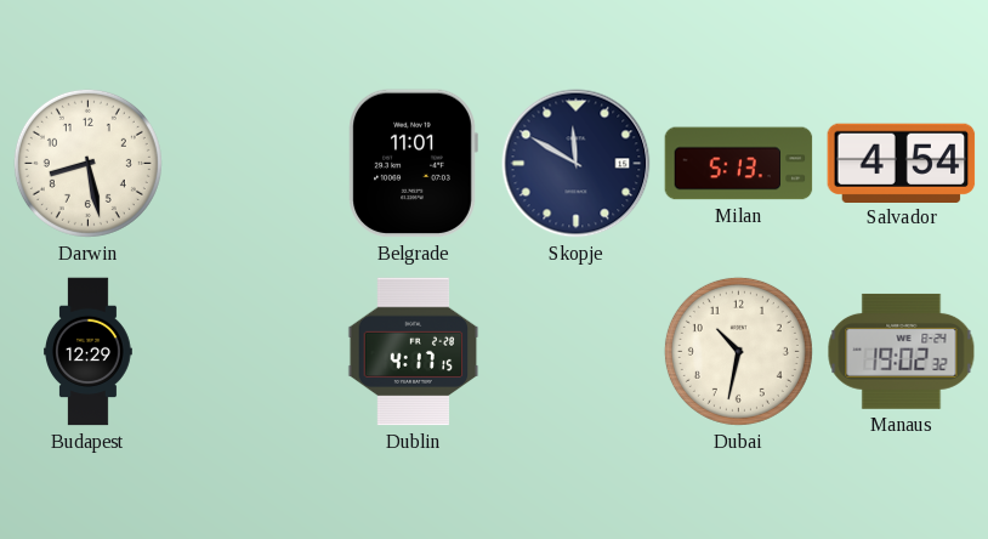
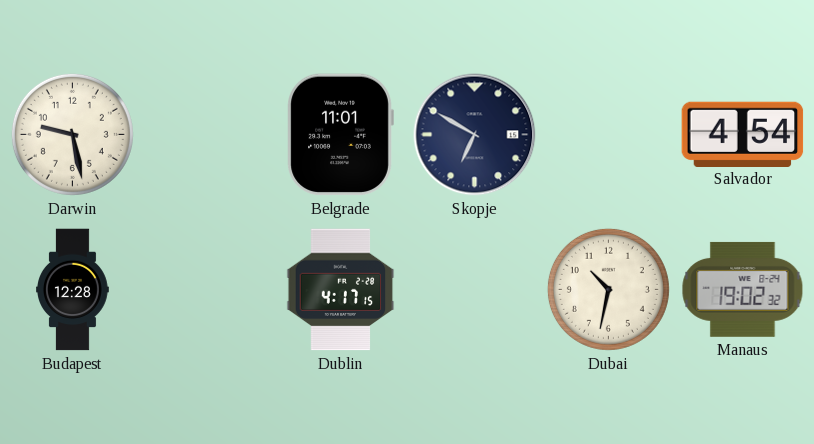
Darwin: 8:28 -> 9:28
Skopje: 11:50 -> 6:50
Milan: 5:13 -> none
Budapest: 12:29 -> 12:28
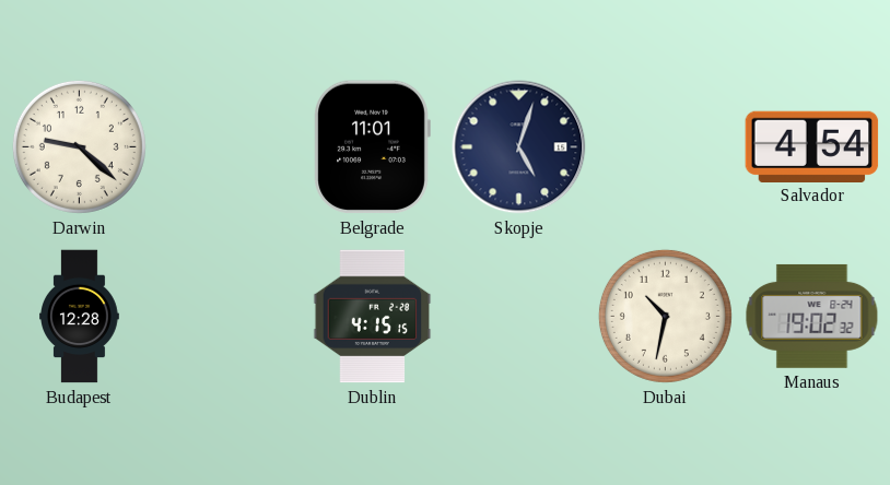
Darwin: 9:28 -> 9:22
Skopje: 6:50 -> 5:03
Dublin: 4:17 -> 4:15
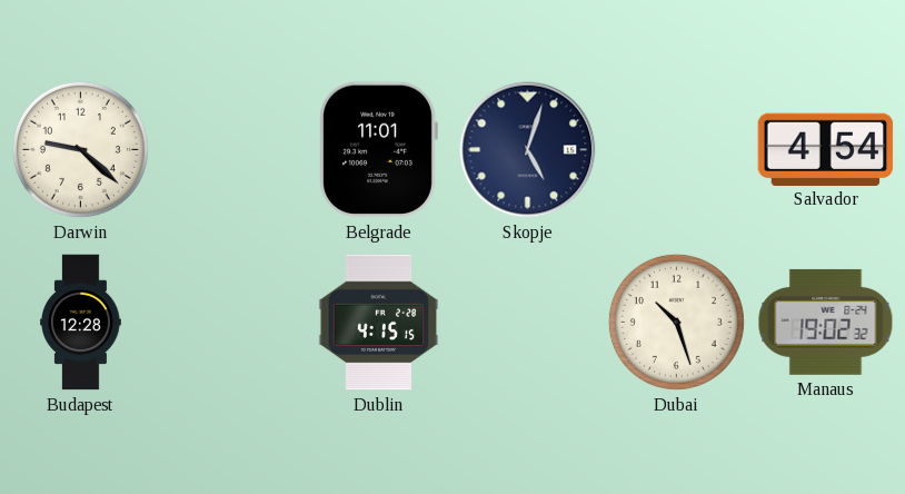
Dubai: 10:32 -> 10:27
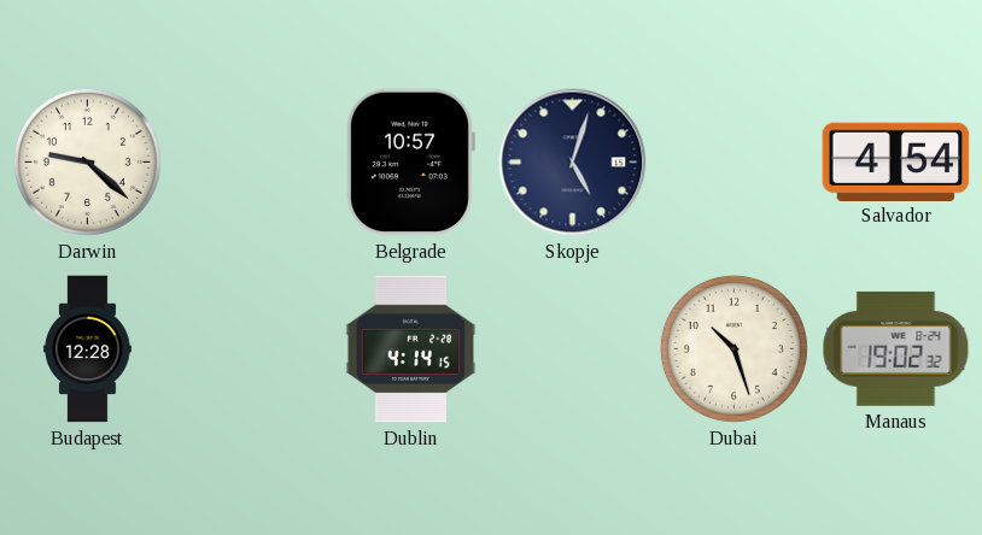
Belgrade: 11:01 -> 10:57
Dublin: 4:15 -> 4:14
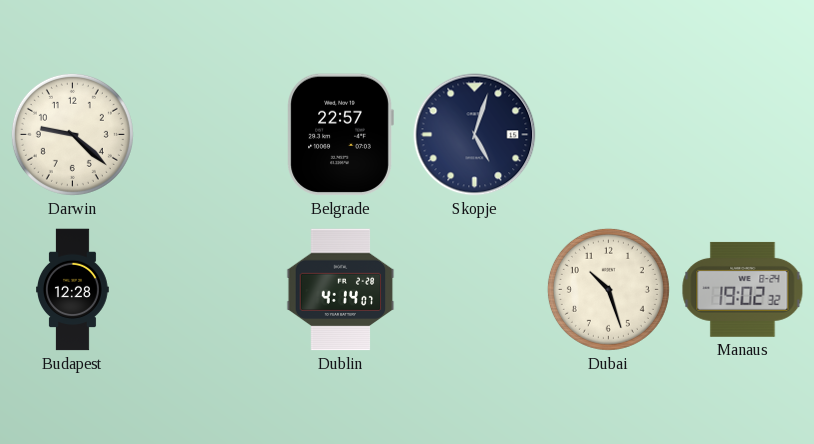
Belgrade: 10:57 -> 22:57
Salvador: 4:54 -> none
Dublin: 4:14:15 -> 4:14:07
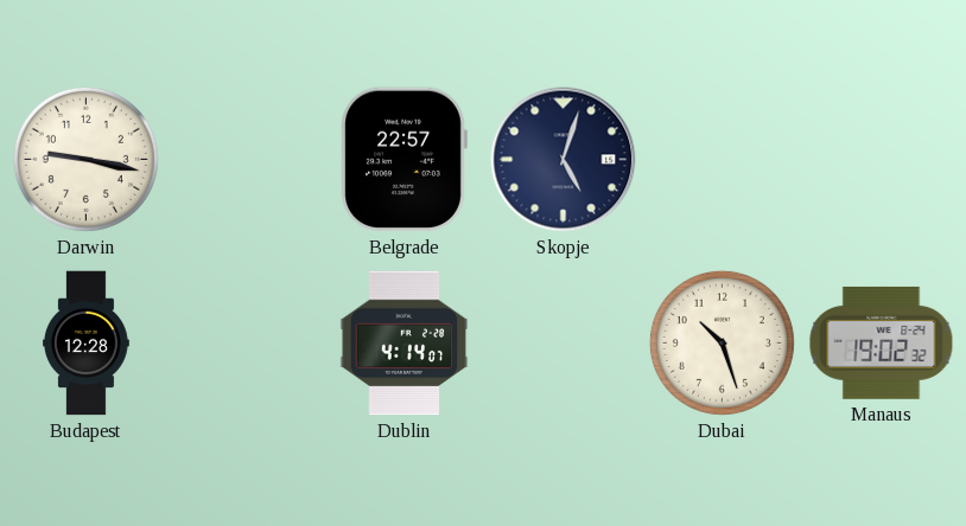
Darwin: 9:22 -> 9:17
